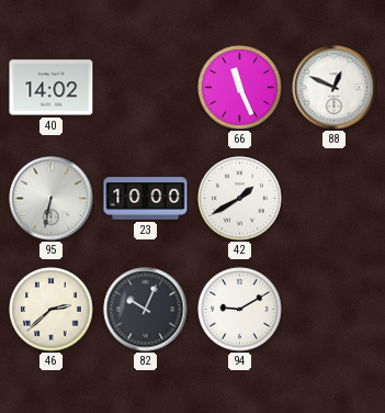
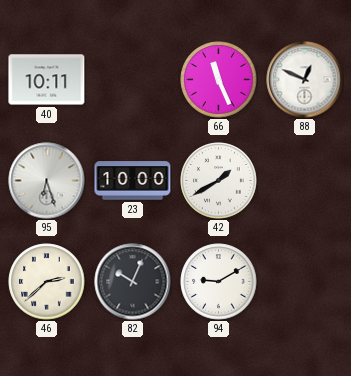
40: 14:02 -> 10:11
95: 6:32 -> 6:27
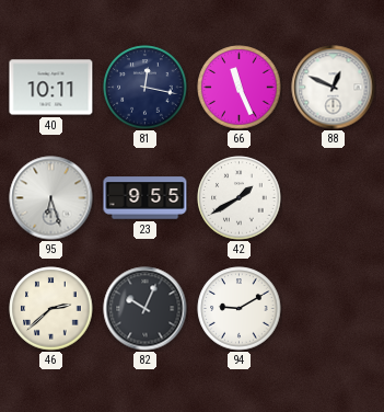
81: none -> 12:17
23: 10:00 -> 9:55
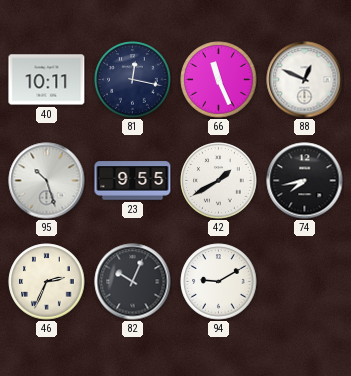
95: 6:27 -> 10:27
74: none -> 7:43
46: 2:38 -> 2:34
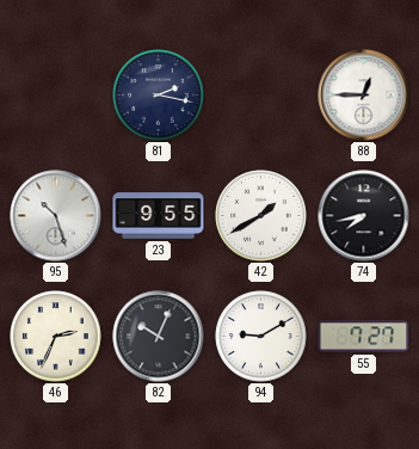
40: 10:11 -> none
81: 12:17 -> 2:17
66: 11:26 -> none
88: 12:49 -> 12:45
55: none -> 7:27
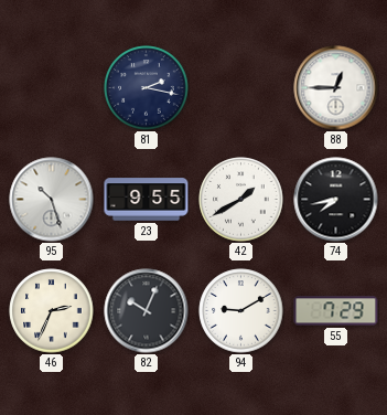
55: 7:27 -> 7:29
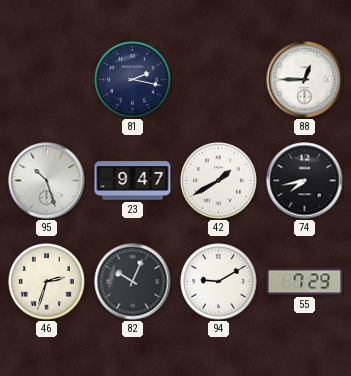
23: 9:55 -> 9:47
46: 2:34 -> 2:33
